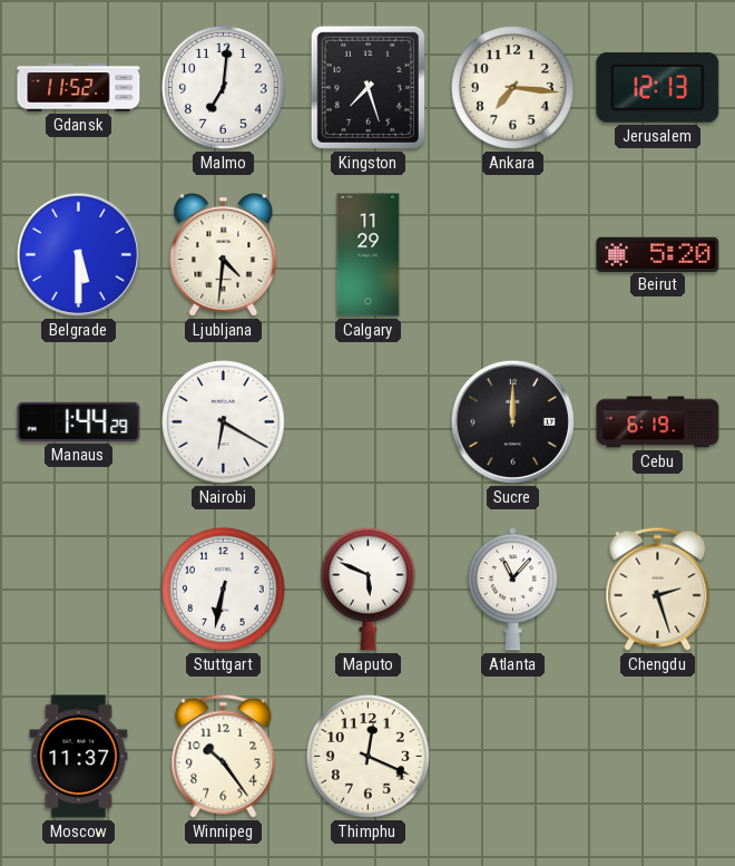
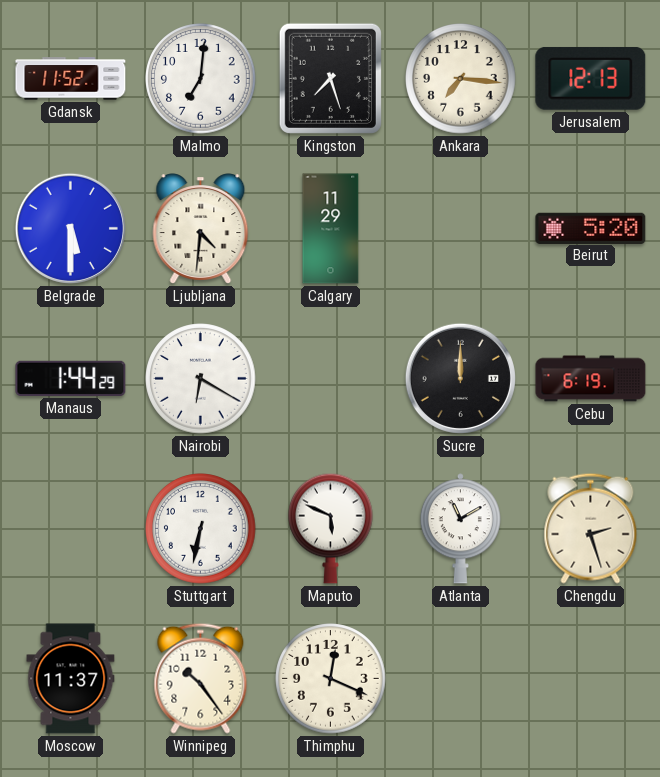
Atlanta: 11:07 -> 11:10
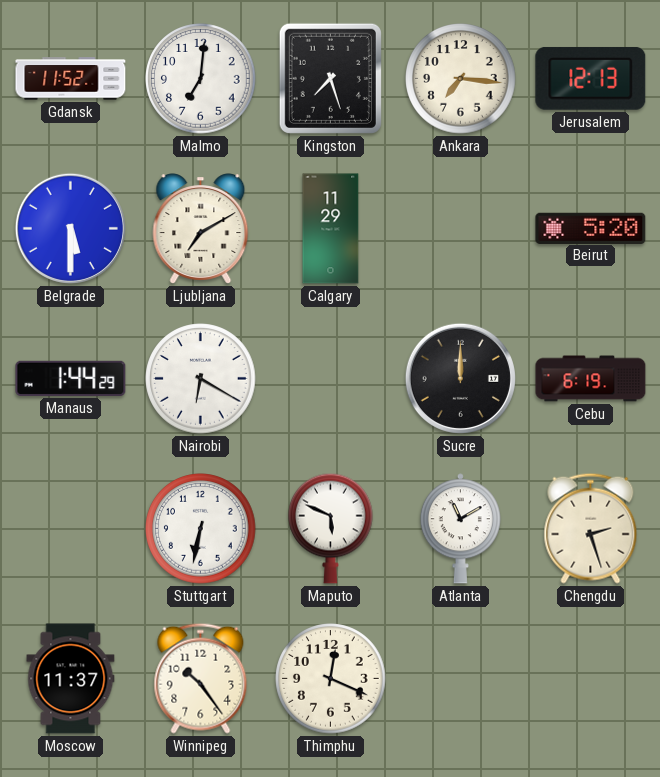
Ljubljana: 4:31 -> 7:10
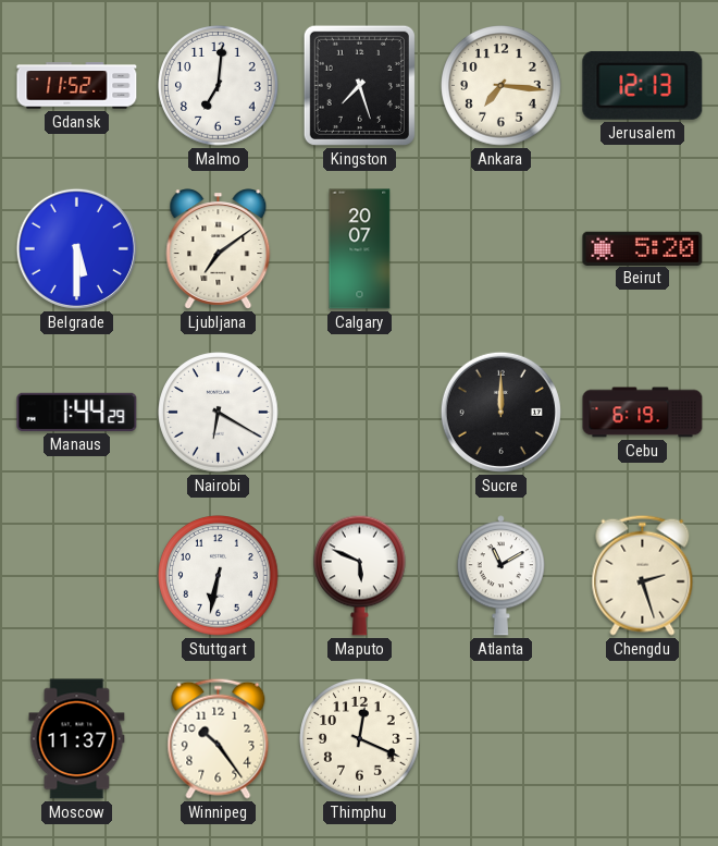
Ljubljana: 7:10 -> 7:09
Calgary: 11:29 -> 20:07
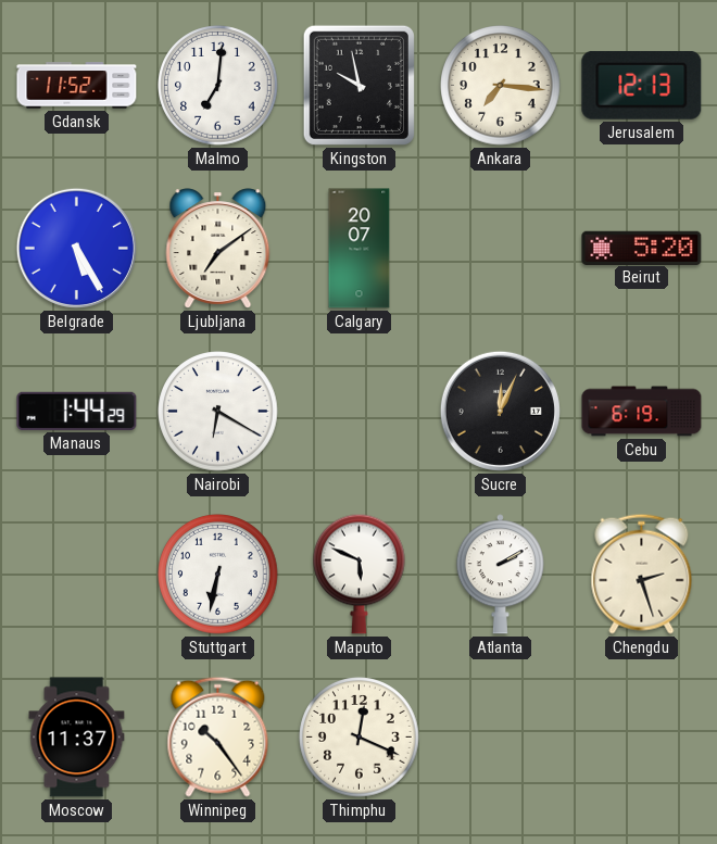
Kingston: 7:27 -> 9:58
Belgrade: 5:30 -> 5:25
Sucre: 12:00 -> 12:04
Atlanta: 11:10 -> 2:10
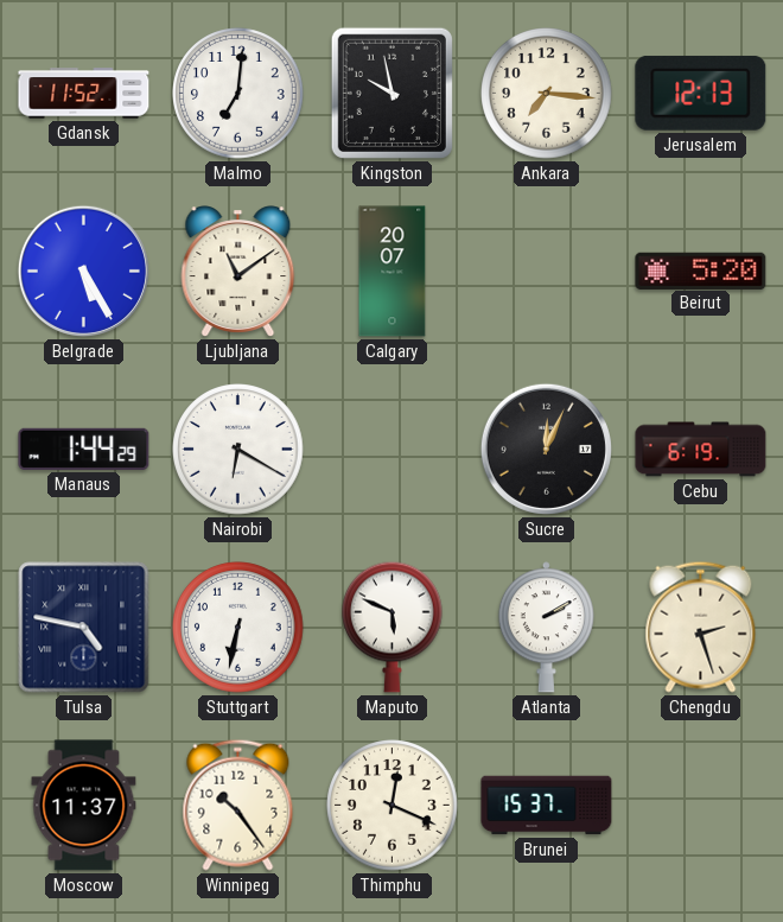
Ljubljana: 7:09 -> 11:09
Tulsa: none -> 4:47
Brunei: none -> 15:37
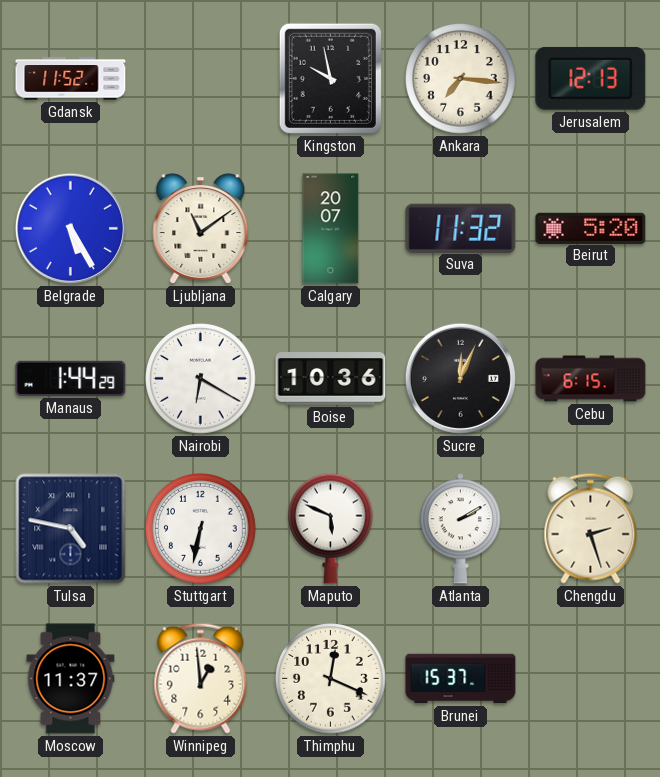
Malmo: 7:01 -> none
Suva: none -> 11:32
Boise: none -> 10:36
Cebu: 6:19 -> 6:15
Winnipeg: 10:24 -> 12:59
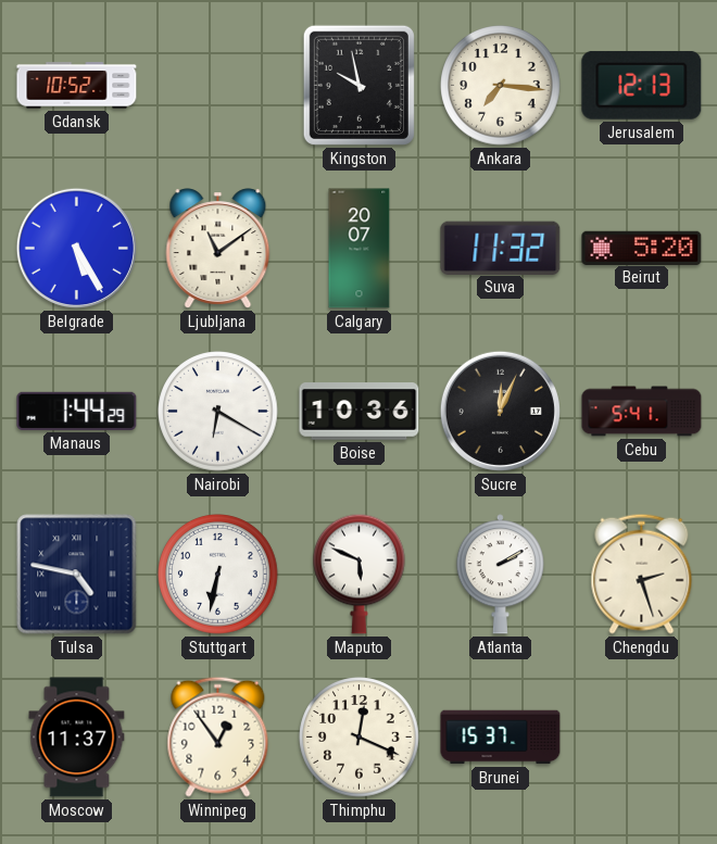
Gdansk: 11:52 -> 10:52
Cebu: 6:15 -> 5:41
Winnipeg: 12:59 -> 12:54
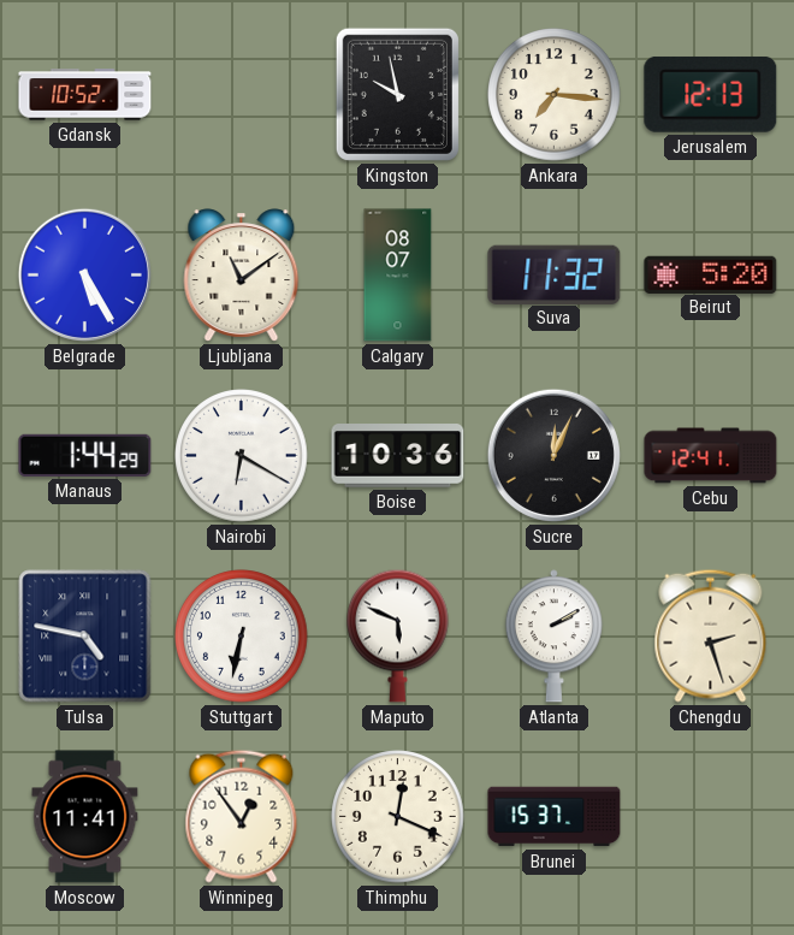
Calgary: 20:07 -> 08:07
Cebu: 5:41 -> 12:41
Moscow: 11:37 -> 11:41
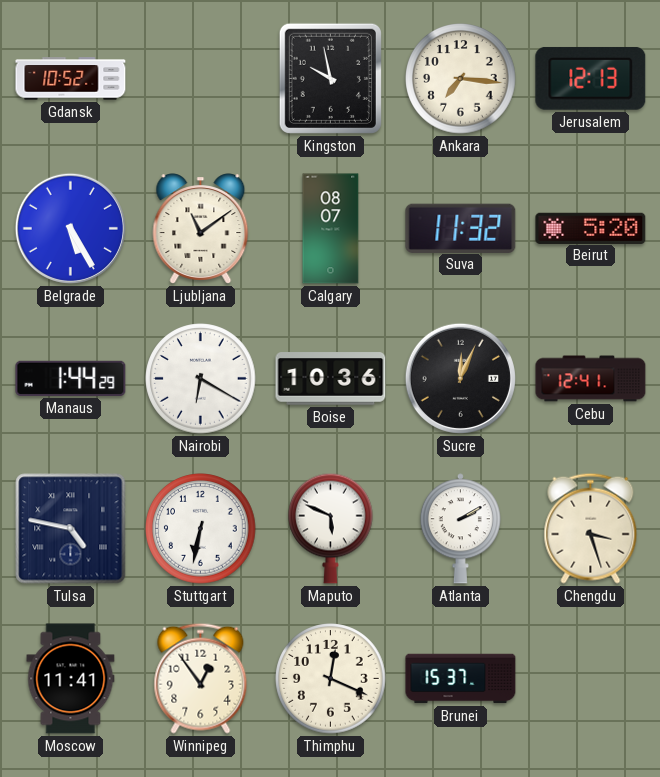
Chengdu: 2:27 -> 3:27
